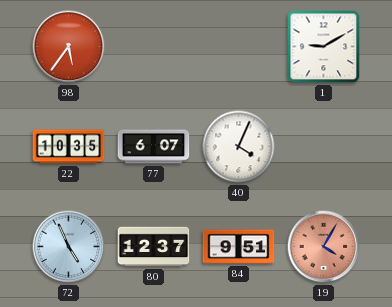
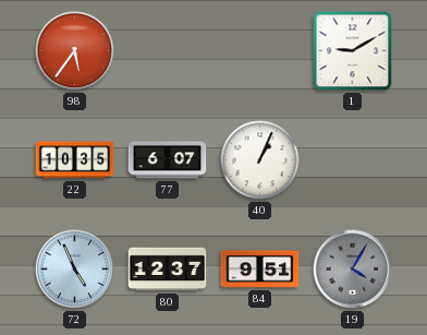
40: 4:04 -> 1:04
19 dial: salmon -> grey
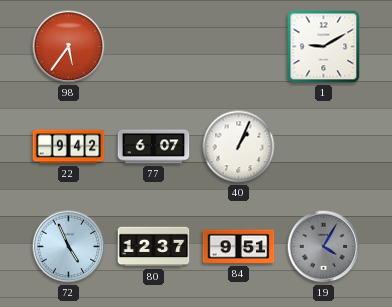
22: 10:35 -> 9:42
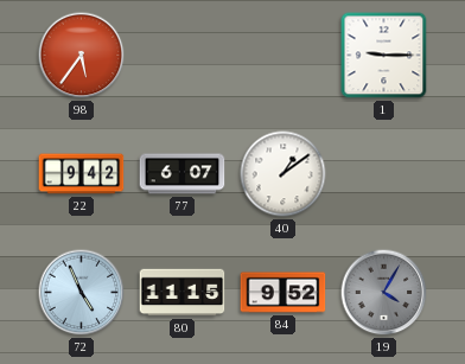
1: 9:10 -> 9:15
40: 1:04 -> 1:09
80: 12:37 -> 11:15
84: 9:51 -> 9:52
